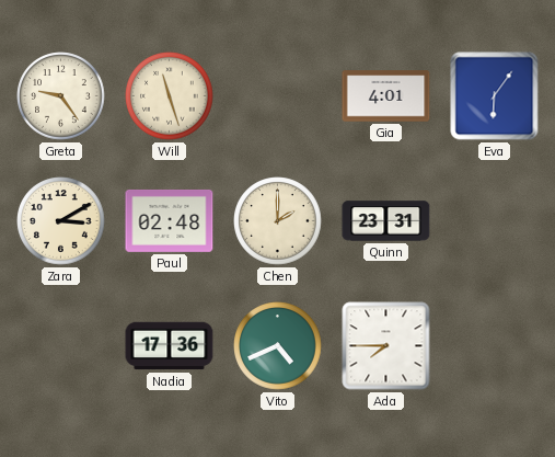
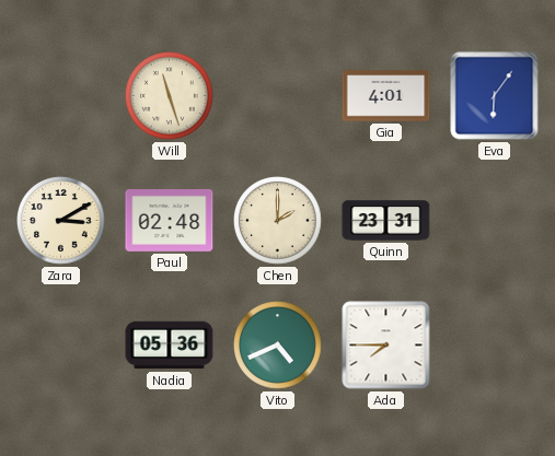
Greta: 9:24 -> none
Nadia: 17:36 -> 05:36
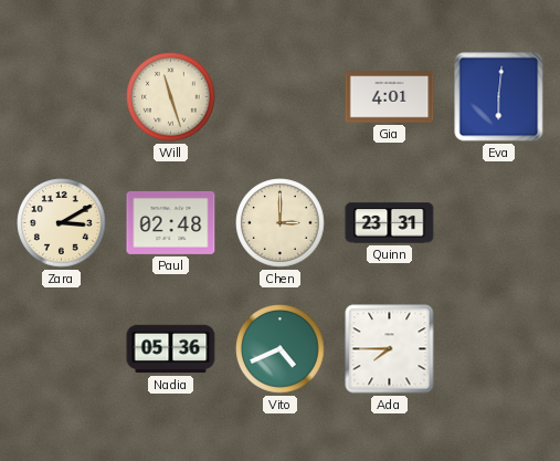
Eva: 6:06 -> 6:01
Chen: 2:00 -> 3:00
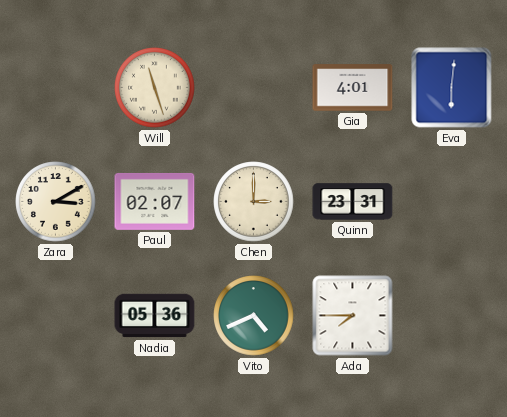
Paul: 02:48 -> 02:07
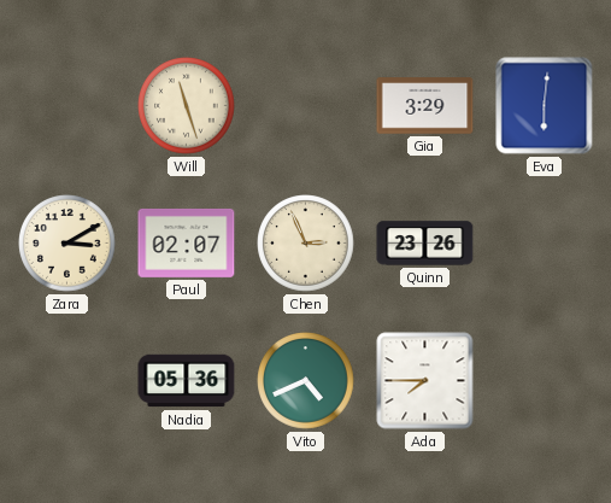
Gia: 4:01 -> 3:29
Chen: 3:00 -> 2:56
Quinn: 23:31 -> 23:26
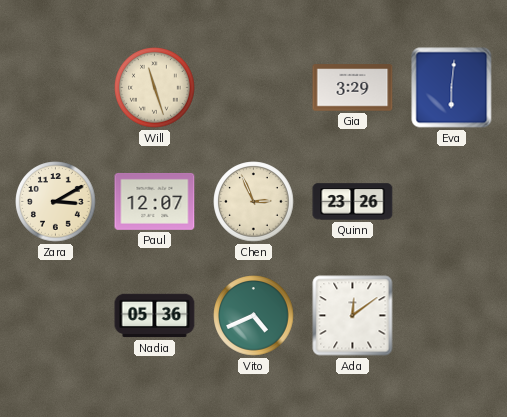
Paul: 02:07 -> 12:07
Ada: 7:45 -> 12:09
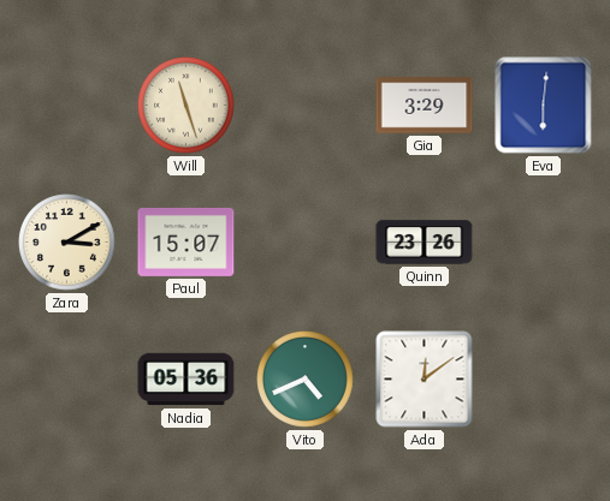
Paul: 12:07 -> 15:07
Chen: 2:56 -> none
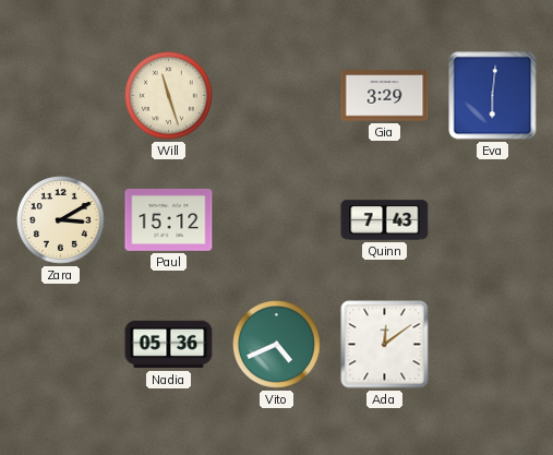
Paul: 15:07 -> 15:12
Quinn: 23:26 -> 7:43
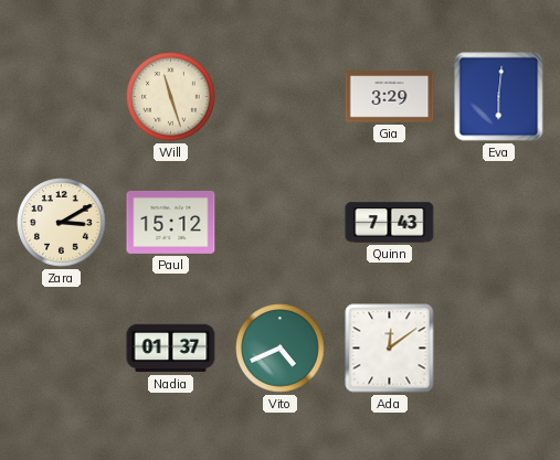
Nadia: 05:36 -> 01:37
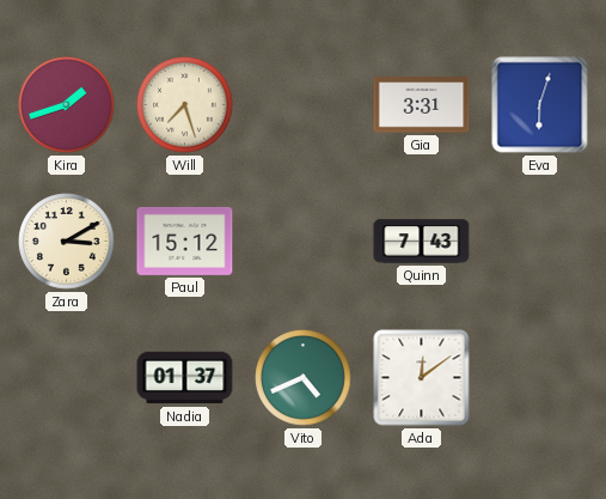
Kira: none -> 1:42
Will: 11:27 -> 7:27
Gia: 3:29 -> 3:31
Eva: 6:01 -> 6:03
